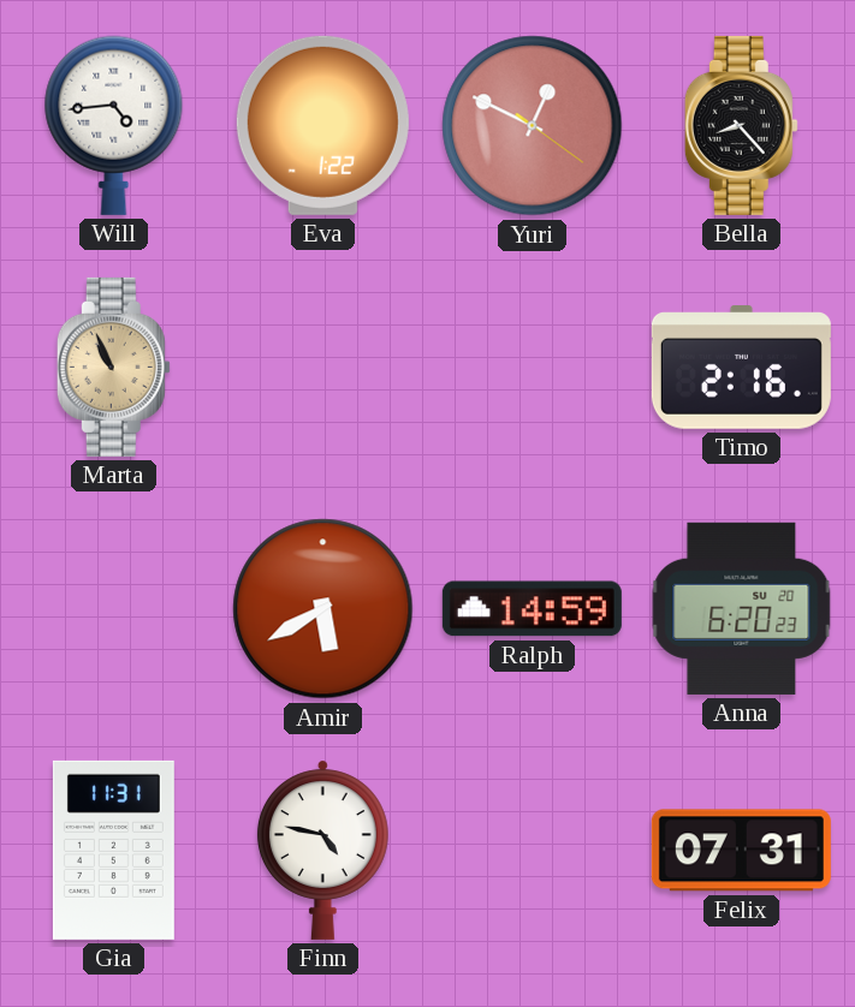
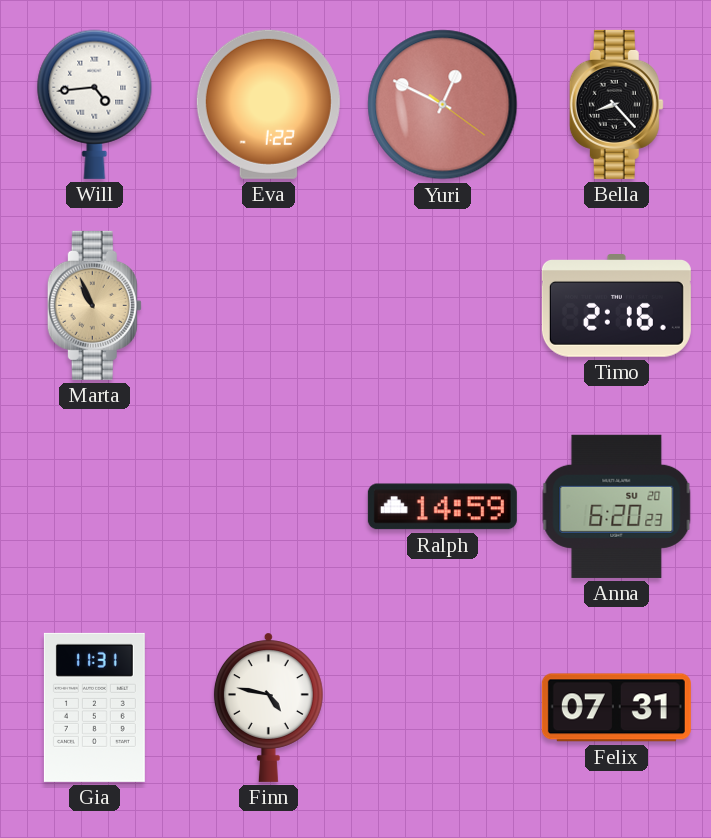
Amir: 5:40 -> none
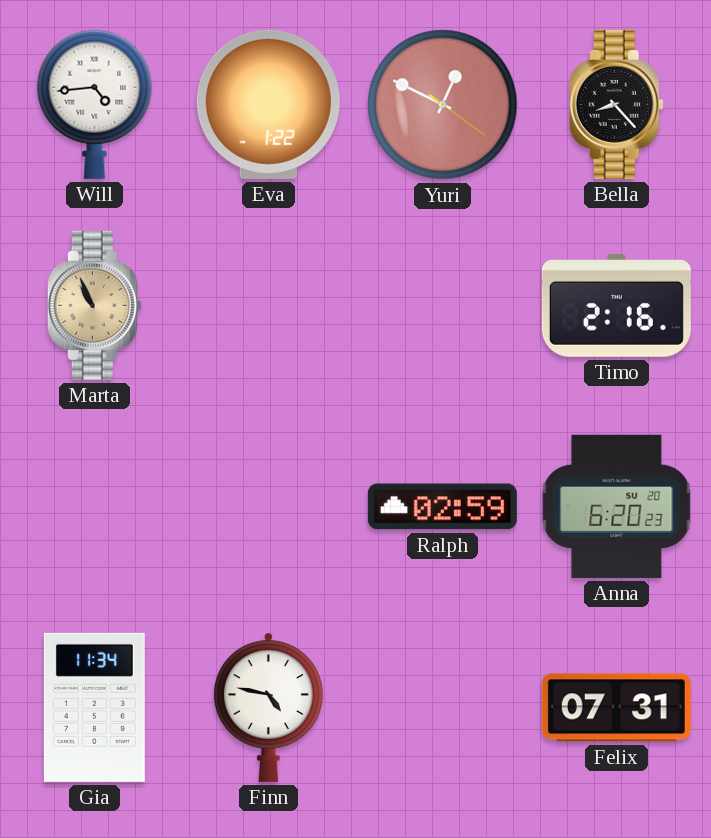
Ralph: 14:59 -> 02:59
Gia: 11:31 -> 11:34
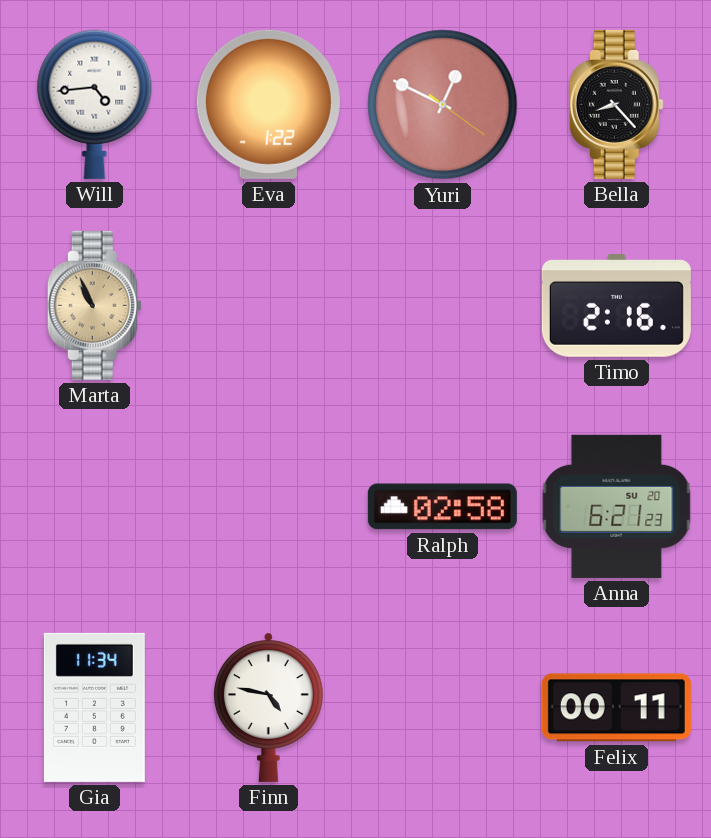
Ralph: 02:59 -> 02:58
Anna: 6:20 -> 6:21
Felix: 07:31 -> 00:11
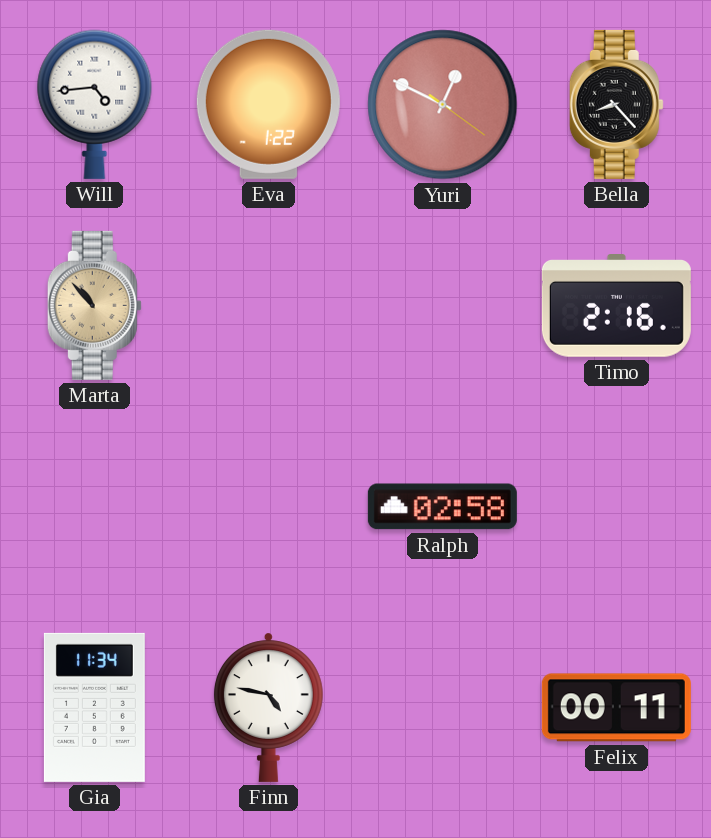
Marta: 10:56 -> 10:53
Anna: 6:21 -> none
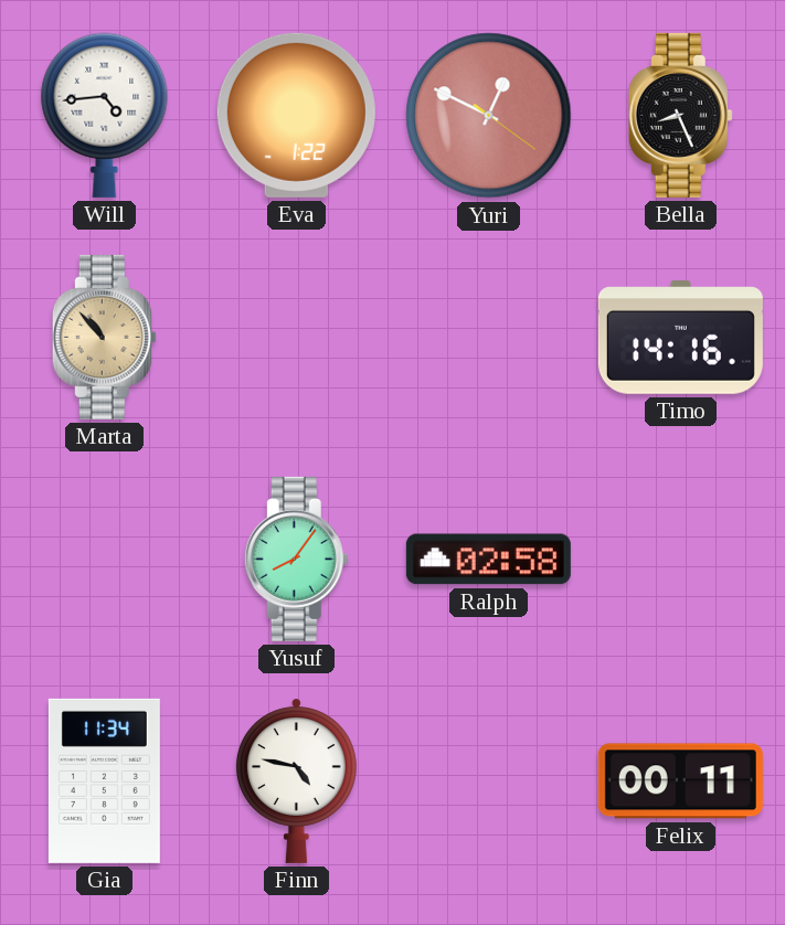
Bella: 8:23 -> 8:26
Timo: 2:16 -> 14:16
Yusuf: none -> 8:06
